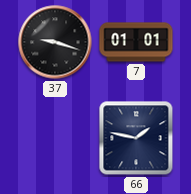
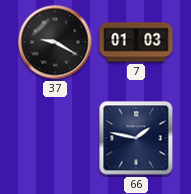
37: 9:18 -> 9:20
7: 01:01 -> 01:03
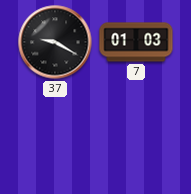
66: 1:47 -> none
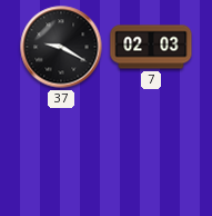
7: 01:03 -> 02:03
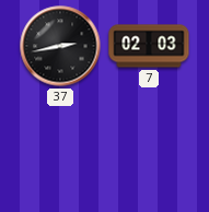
37: 9:20 -> 2:43
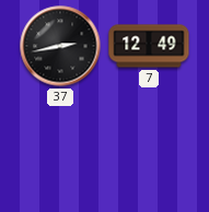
7: 02:03 -> 12:49
